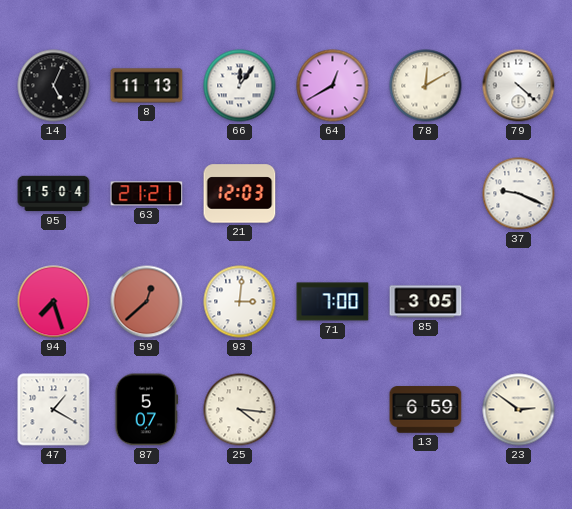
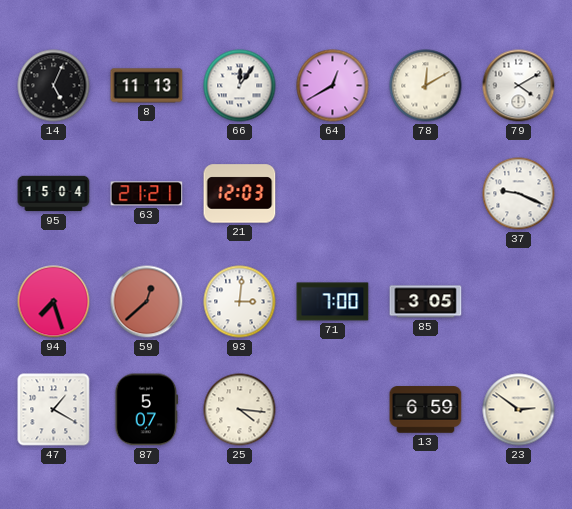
79: 4:22 -> 4:10
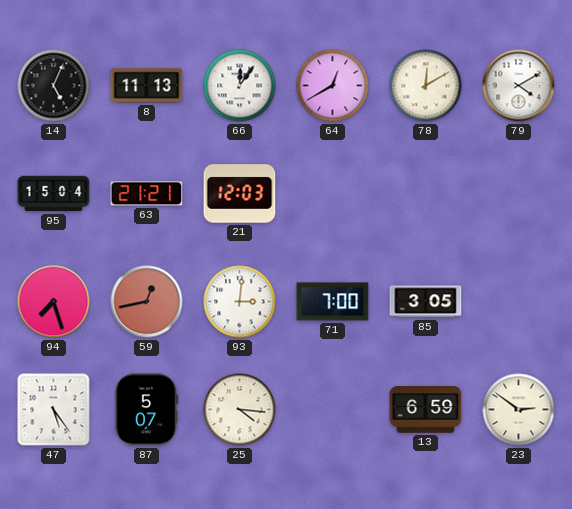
37: 9:19 -> none
59: 12:38 -> 12:43
47: 1:20 -> 5:24
